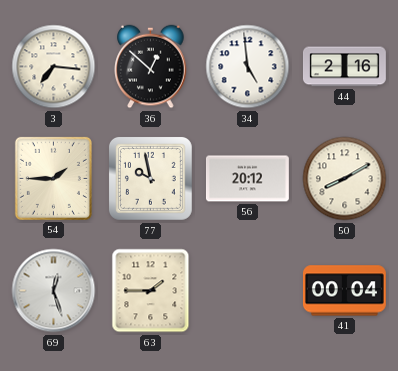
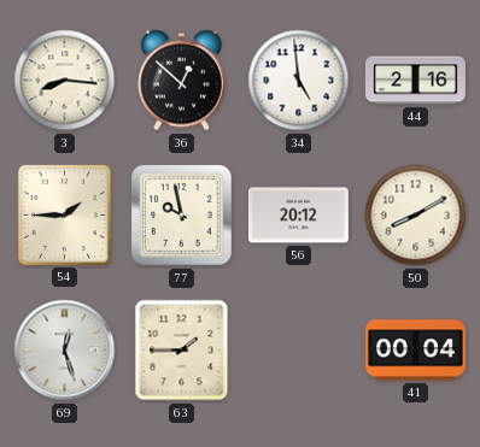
3: 7:16 -> 8:16
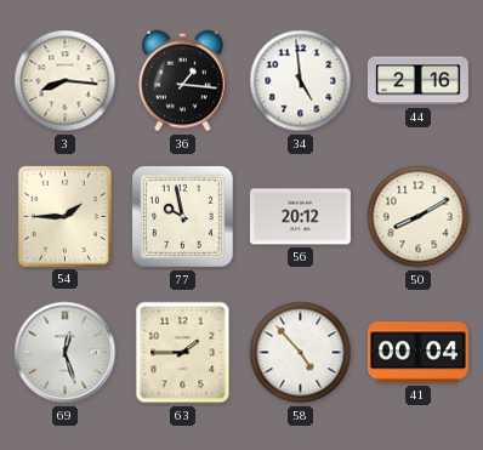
36: 12:52 -> 1:16
58: none -> 4:53
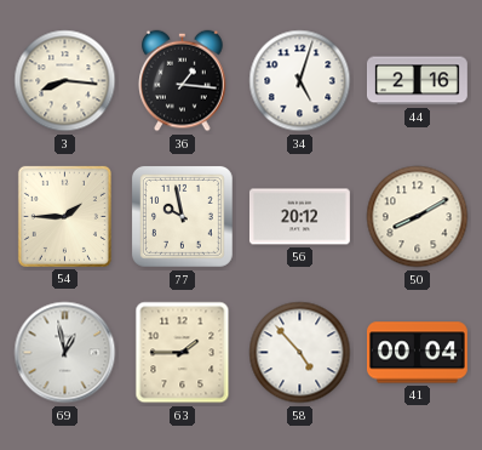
34: 4:59 -> 5:03
69: 12:27 -> 12:58
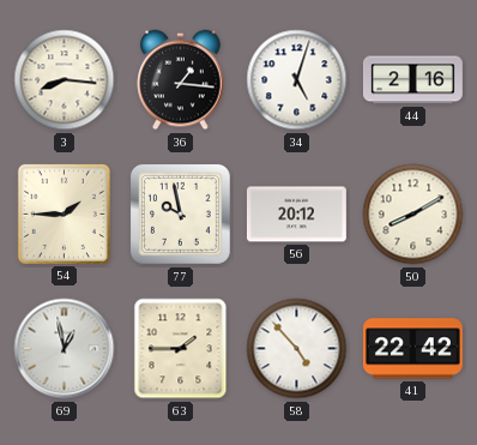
41: 00:04 -> 22:42
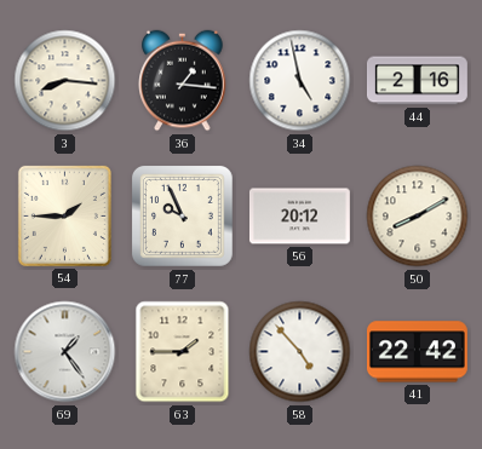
34: 5:03 -> 4:58
77: 9:58 -> 9:56
69: 12:58 -> 1:24
